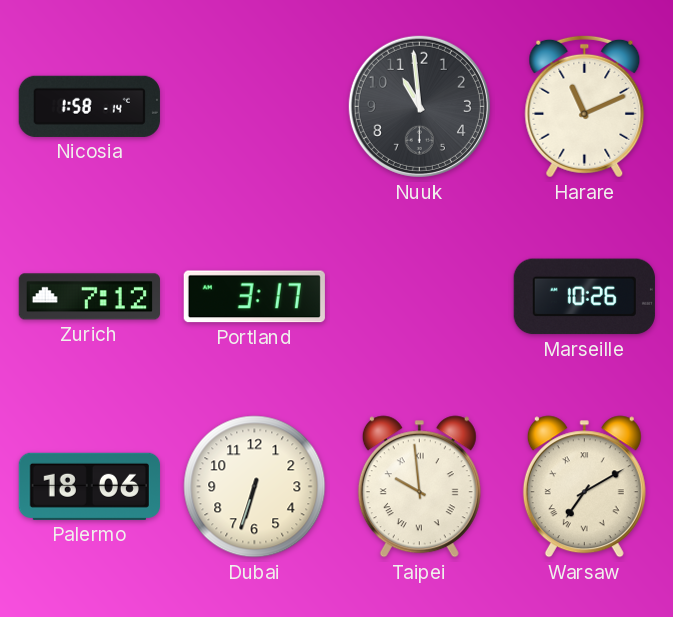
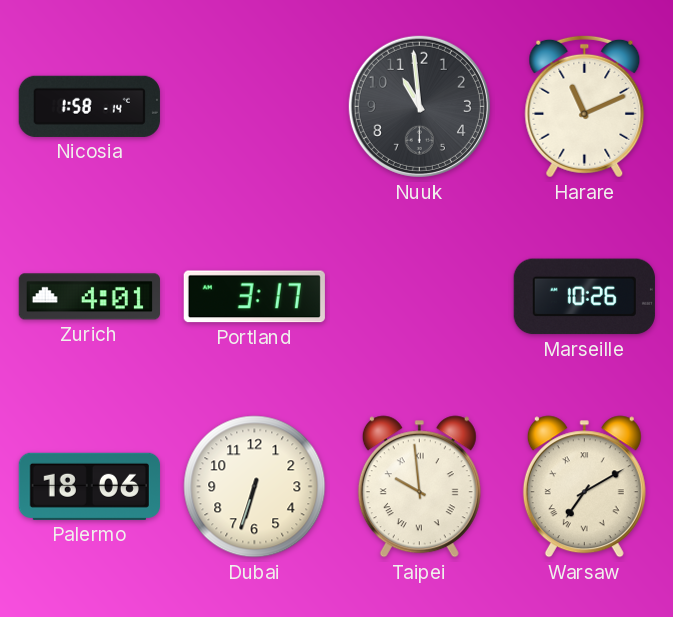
Zurich: 7:12 -> 4:01
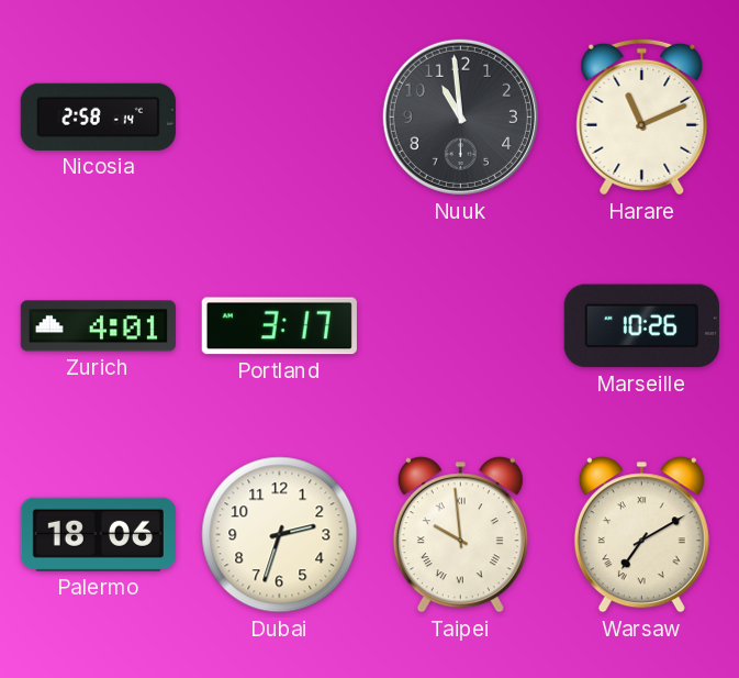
Nicosia: 1:58 -> 2:58
Dubai: 6:33 -> 2:33
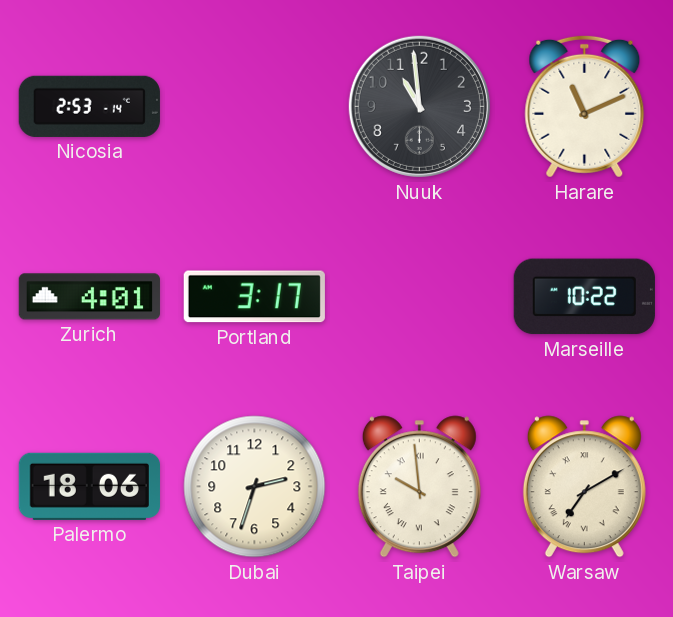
Nicosia: 2:58 -> 2:53
Marseille: 10:26 -> 10:22
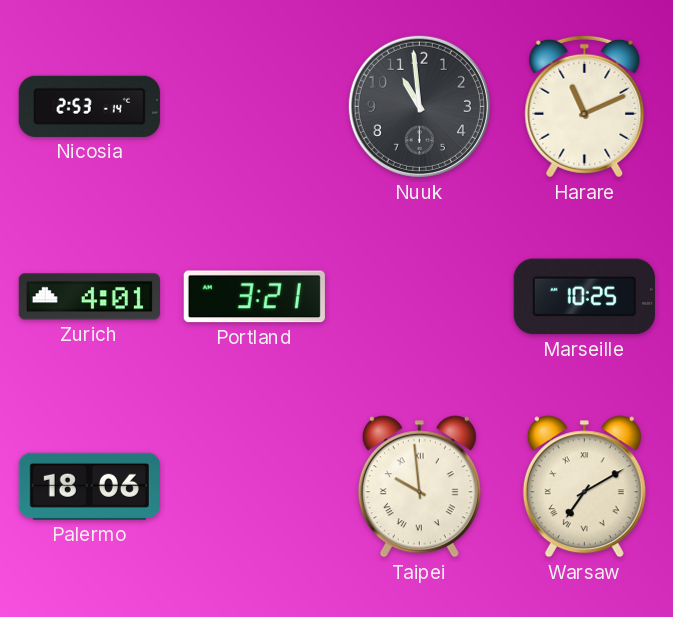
Portland: 3:17 -> 3:21
Marseille: 10:22 -> 10:25
Dubai: 2:33 -> none
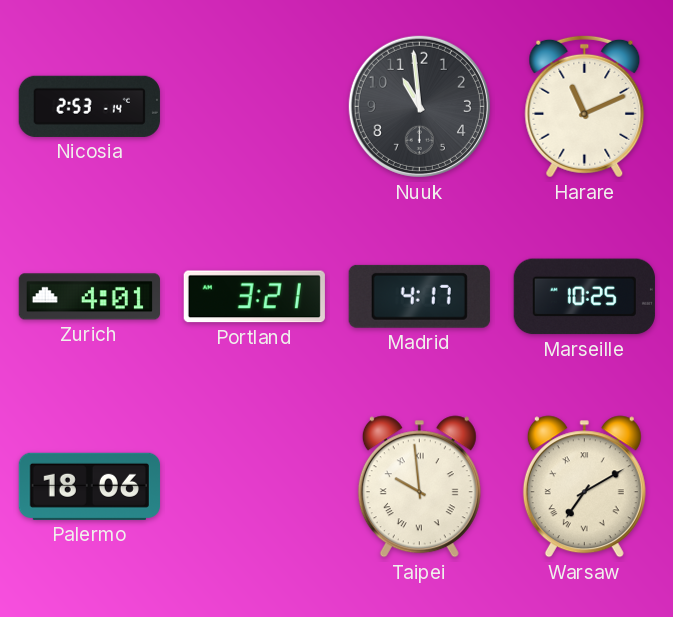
Madrid: none -> 4:17
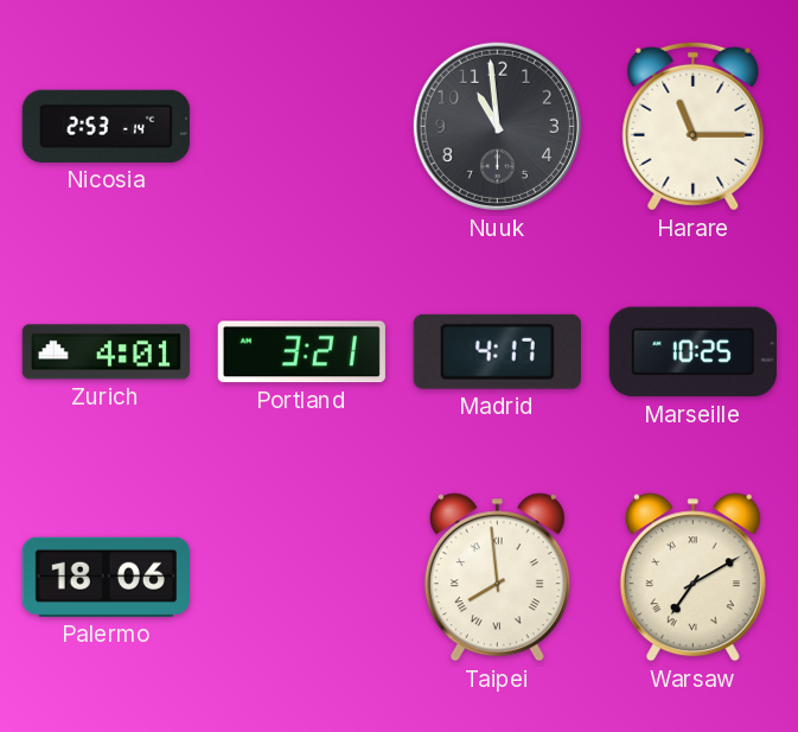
Harare: 11:11 -> 11:15
Taipei: 9:59 -> 7:59
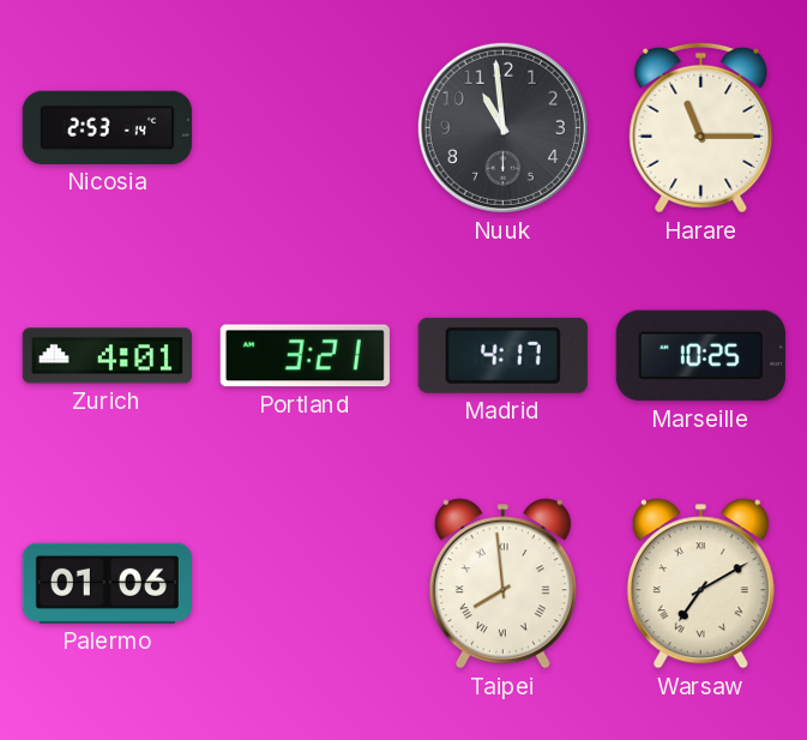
Palermo: 18:06 -> 01:06
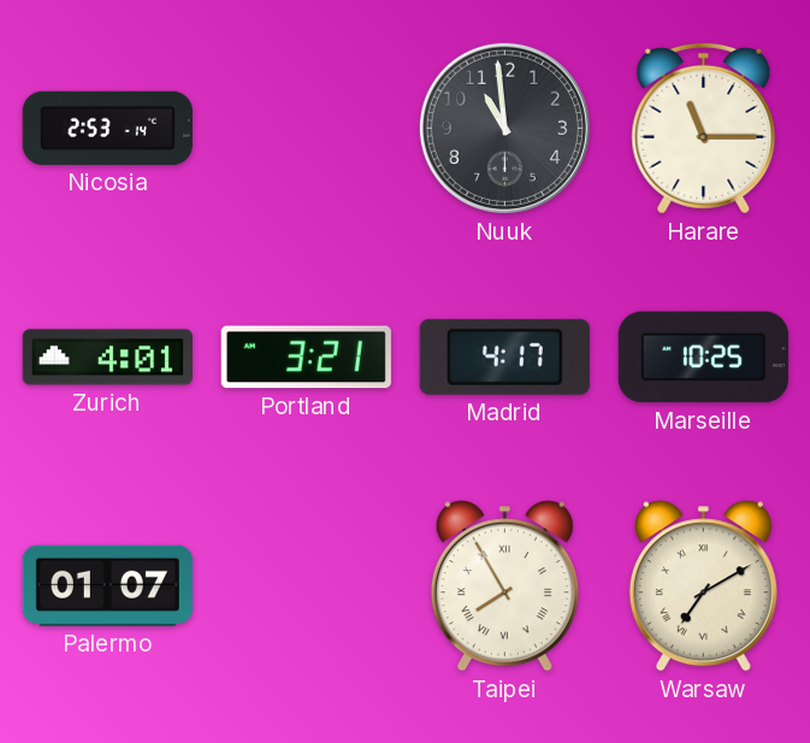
Palermo: 01:06 -> 01:07
Taipei: 7:59 -> 7:55
